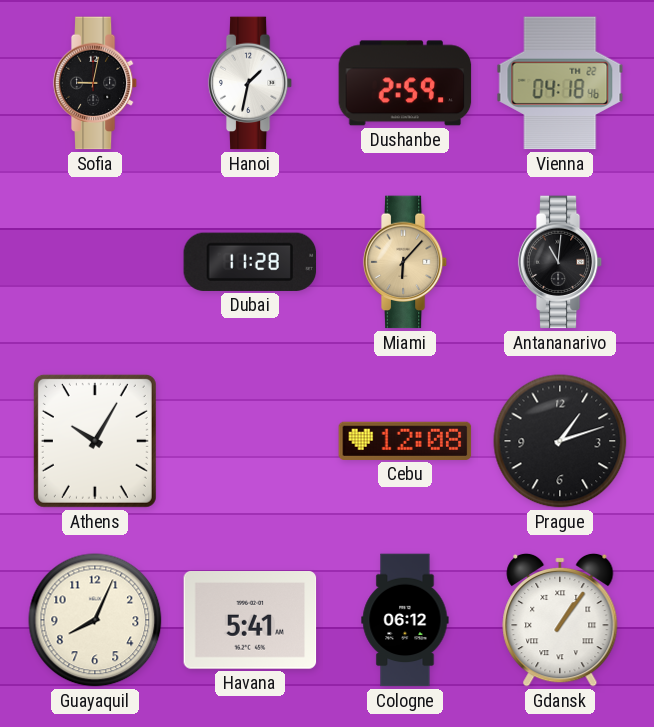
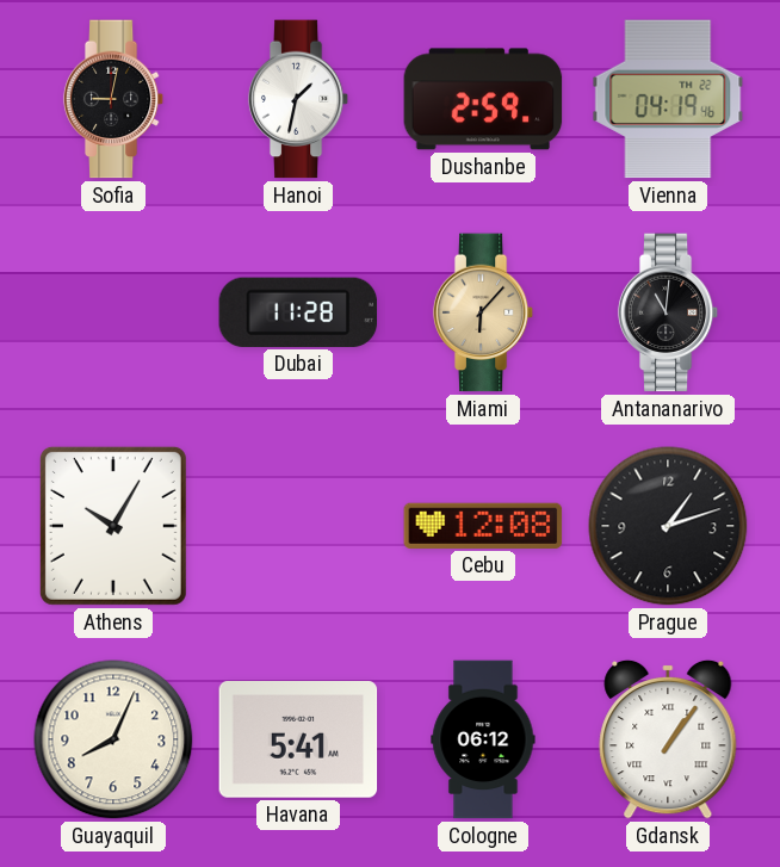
Vienna: 04:18 -> 04:19
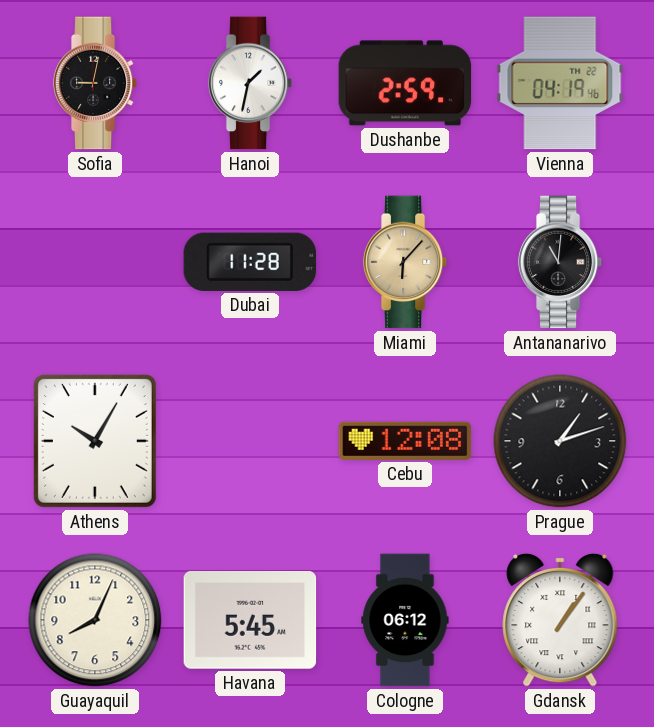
Havana: 5:41 -> 5:45
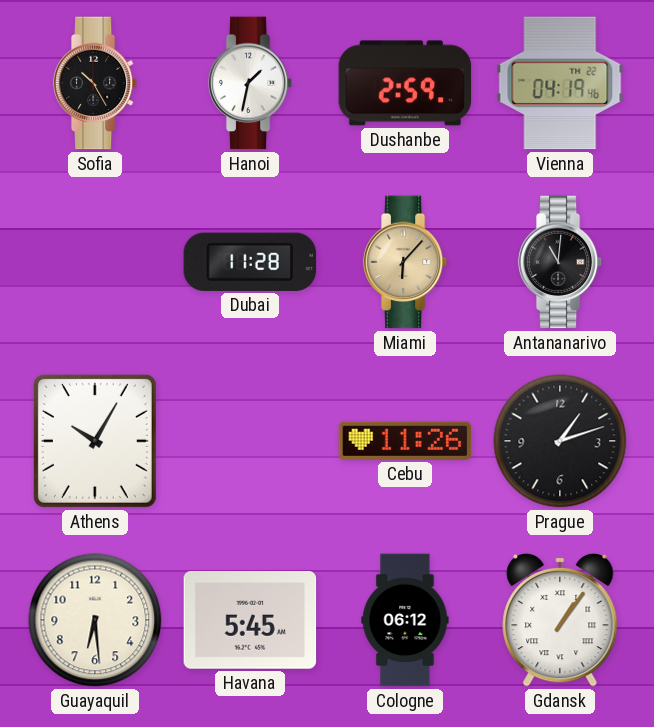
Sofia: 9:02 -> 10:25
Cebu: 12:08 -> 11:26
Guayaquil: 8:04 -> 6:29
